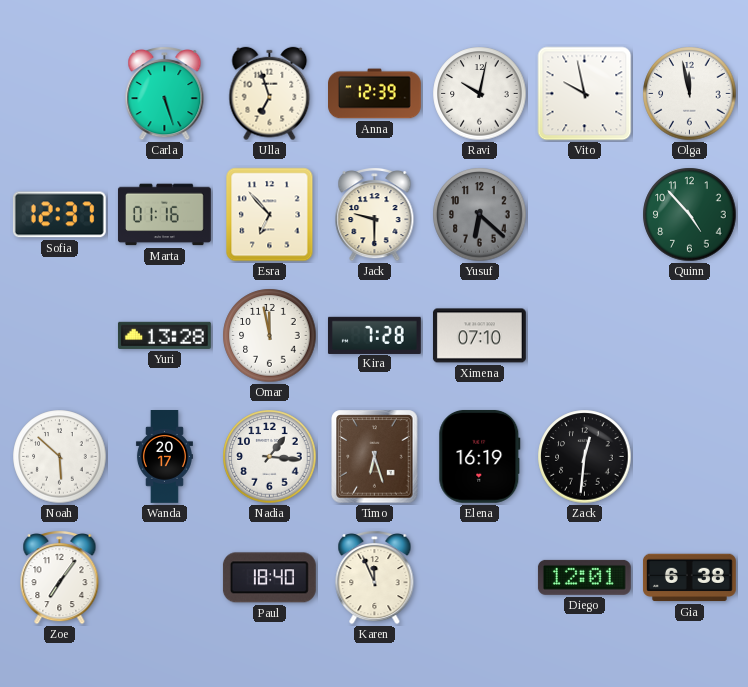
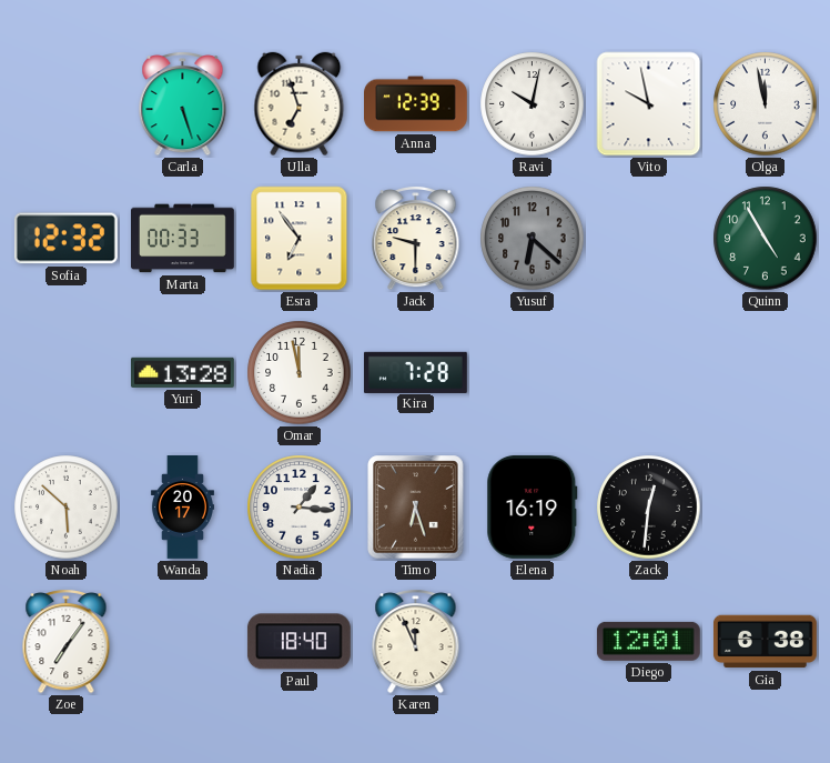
Sofia: 12:37 -> 12:32
Marta: 01:16 -> 00:33
Esra: 6:53 -> 6:54
Quinn: 4:53 -> 4:55
Ximena: 07:10 -> none
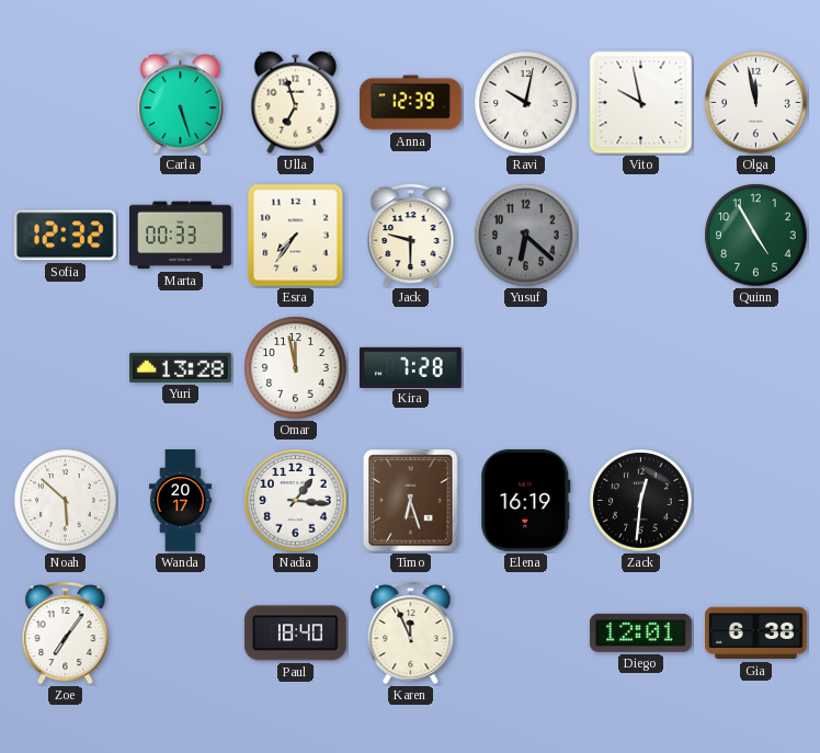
Esra: 6:54 -> 7:36
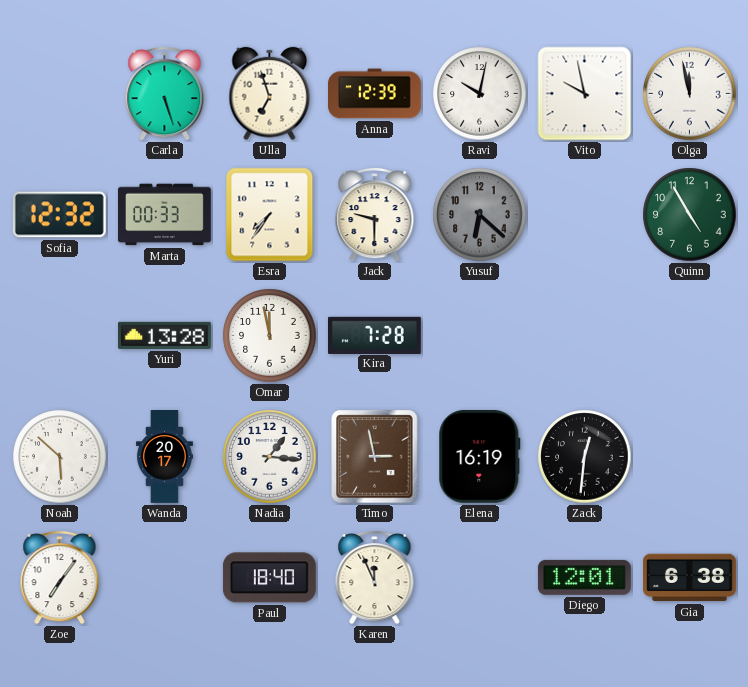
Timo: 6:27 -> 2:58
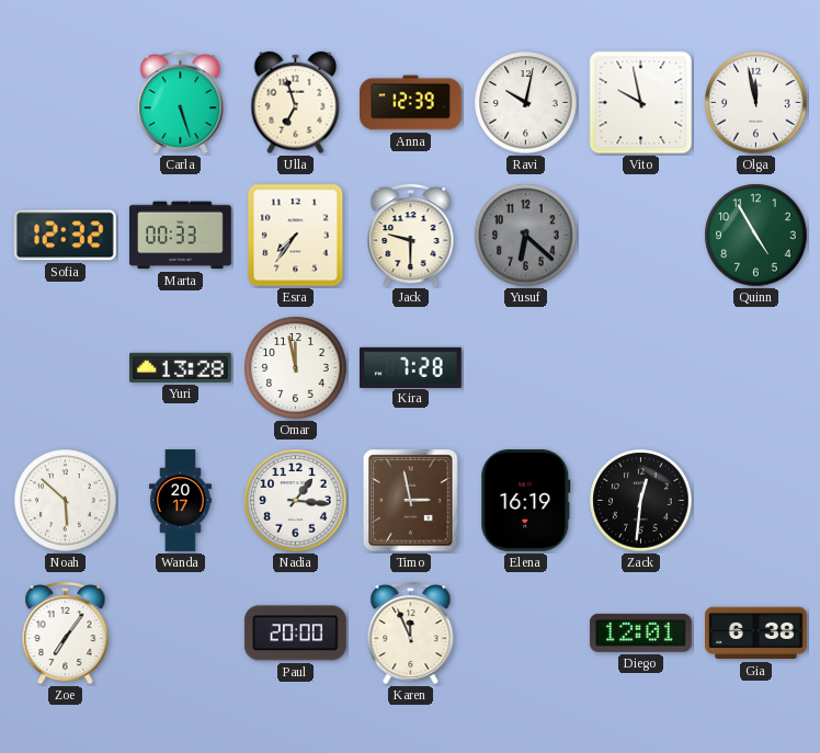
Paul: 18:40 -> 20:00
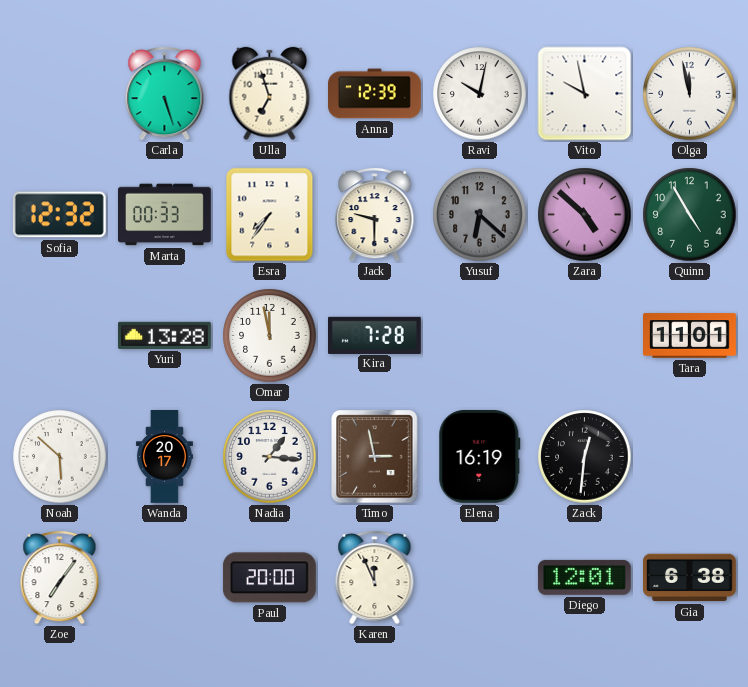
Zara: none -> 4:52
Tara: none -> 11:01
